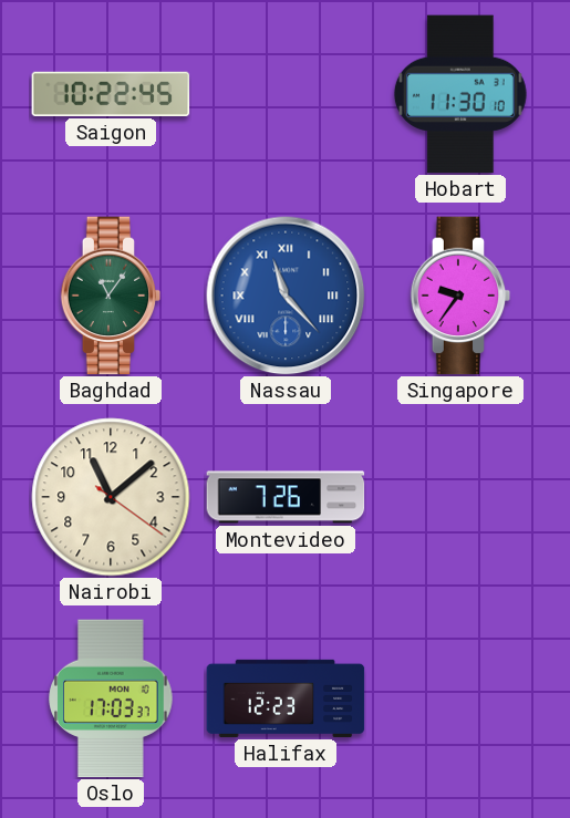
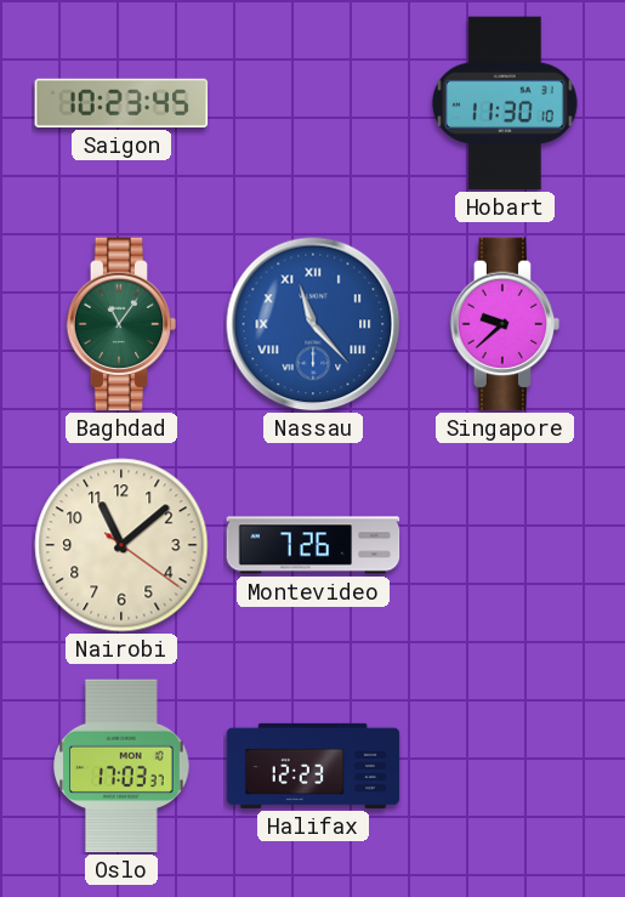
Saigon: 10:22 -> 10:23
Singapore: 9:36 -> 9:38
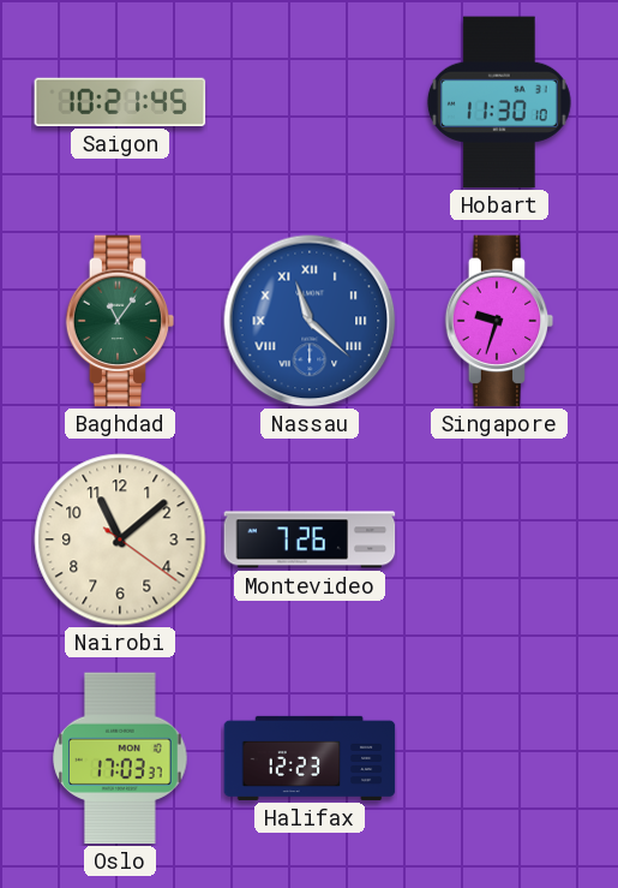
Saigon: 10:23 -> 10:21
Nassau: 11:23 -> 11:22
Singapore: 9:38 -> 9:33
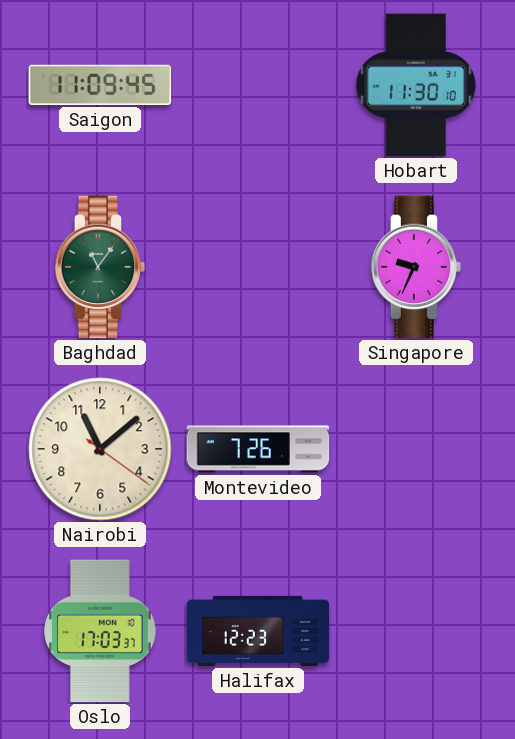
Saigon: 10:21 -> 11:09
Nassau: 11:22 -> none
Singapore: 9:33 -> 9:34
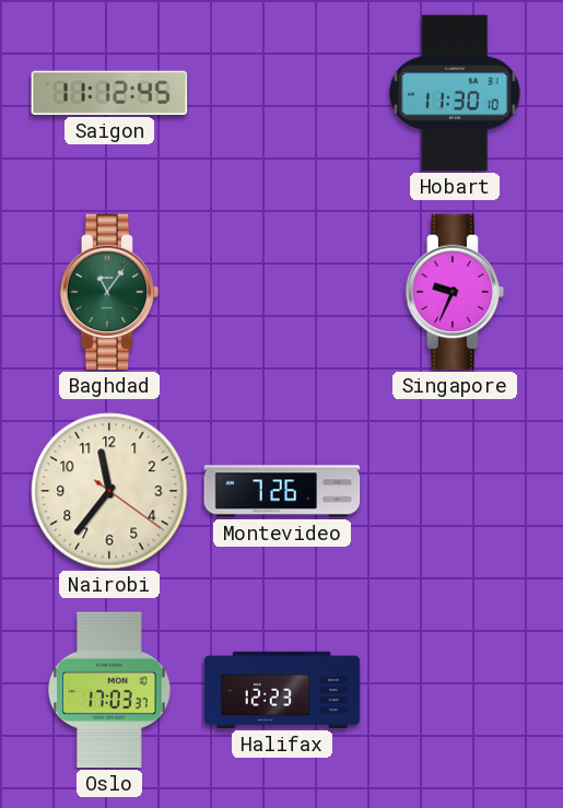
Saigon: 11:09 -> 11:12
Nairobi: 11:08 -> 11:36
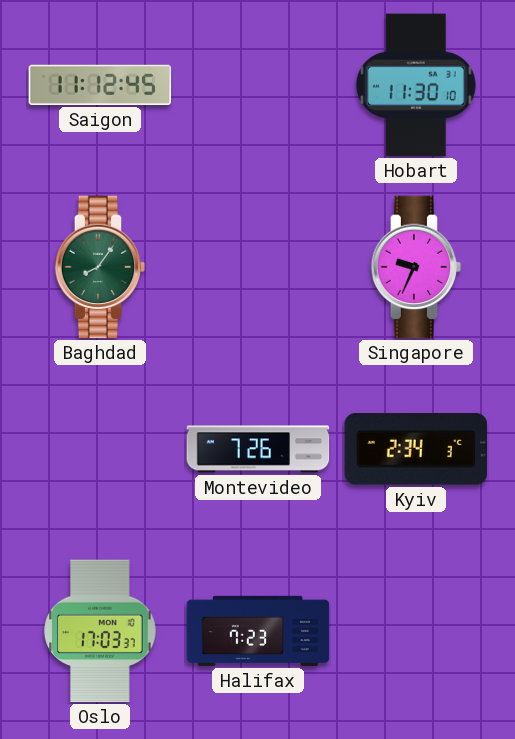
Baghdad: 11:06 -> 8:06
Nairobi: 11:36 -> none
Kyiv: none -> 2:34
Halifax: 12:23 -> 7:23
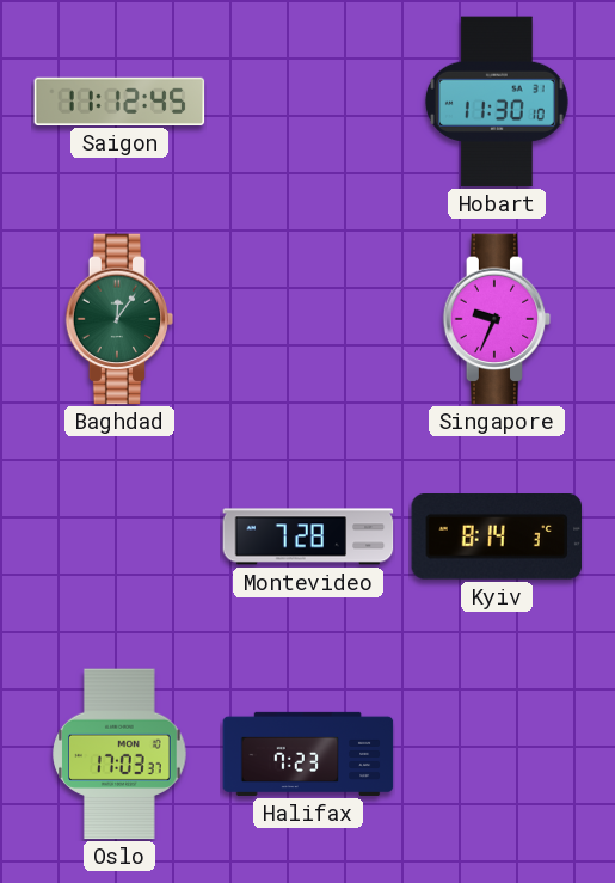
Baghdad: 8:06 -> 12:06
Montevideo: 7:26 -> 7:28
Kyiv: 2:34 -> 8:14
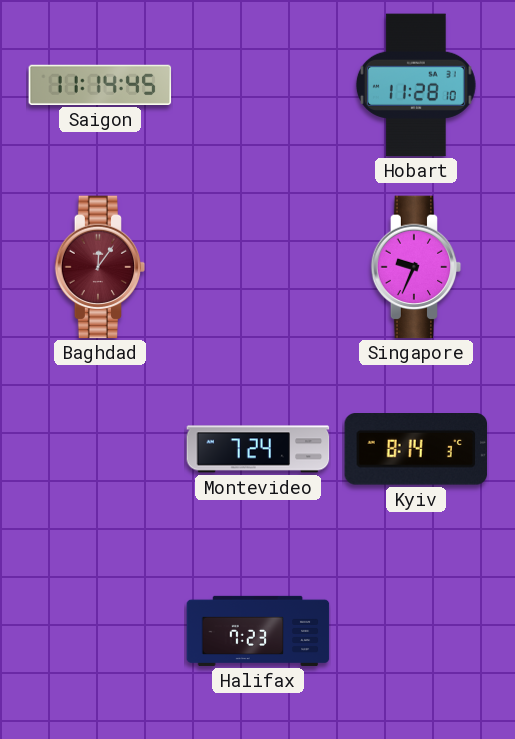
Saigon: 11:12 -> 11:14
Hobart: 11:30 -> 11:28
Baghdad dial: green -> burgundy
Montevideo: 7:28 -> 7:24
Oslo: 17:03 -> none
